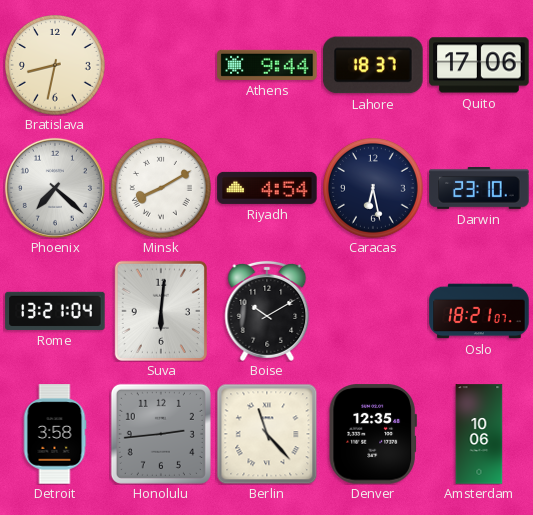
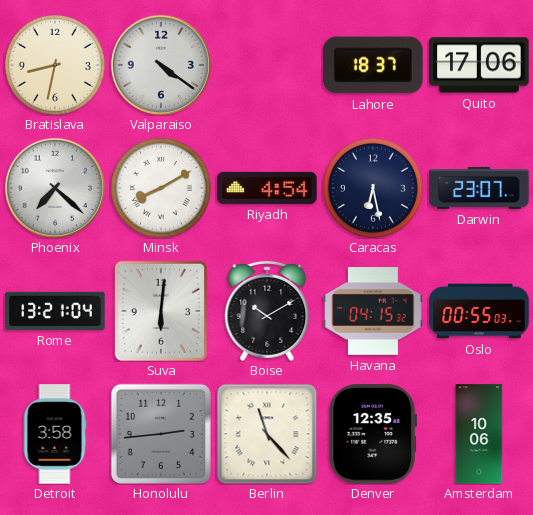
Valparaiso: none -> 4:21
Athens: 9:44 -> none
Darwin: 23:10 -> 23:07
Havana: none -> 04:15
Oslo: 18:21 -> 00:55
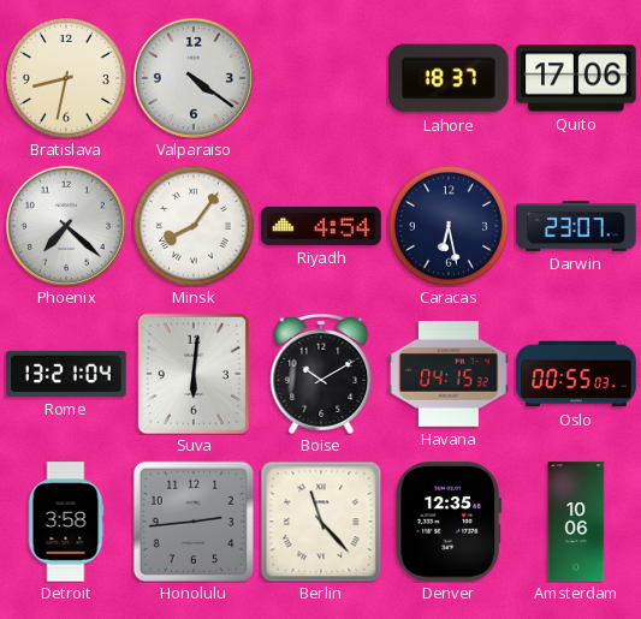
Minsk: 8:10 -> 8:06
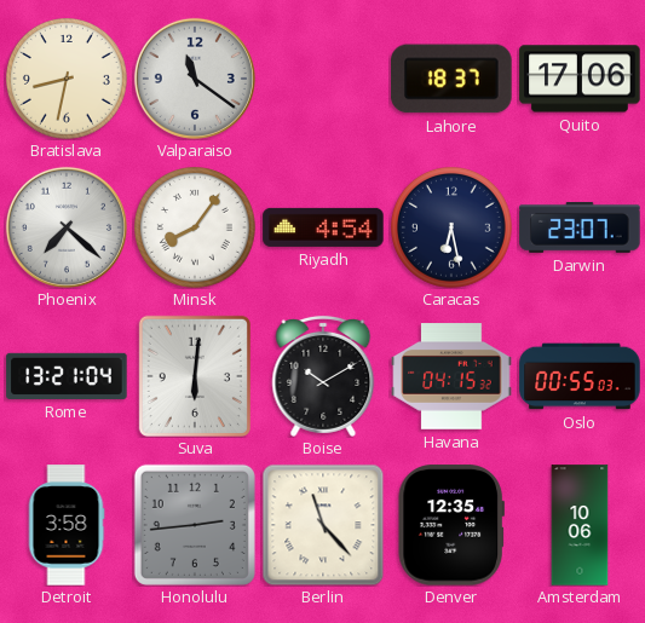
Valparaiso: 4:21 -> 11:21
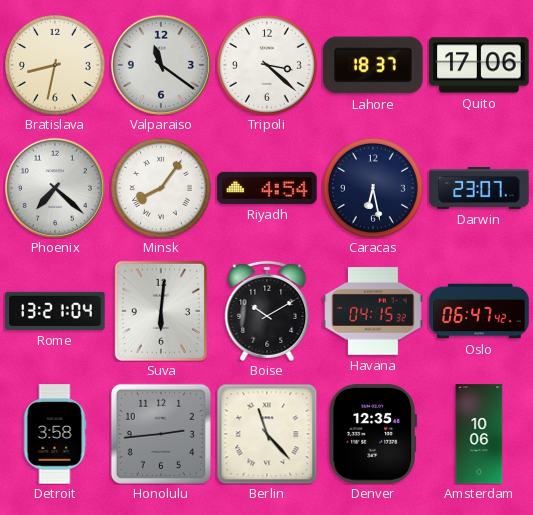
Tripoli: none -> 3:22
Oslo: 00:55 -> 06:47
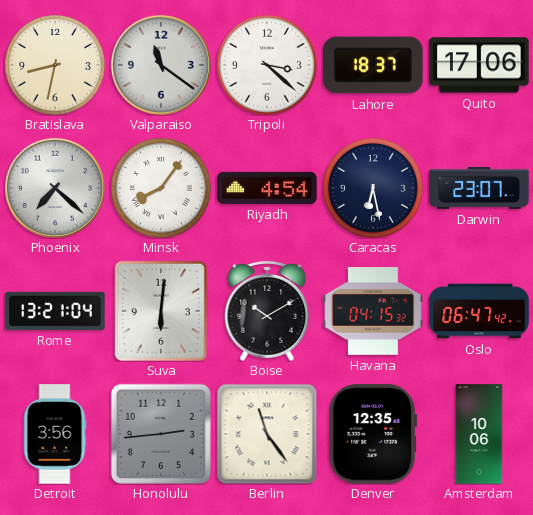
Detroit: 3:58 -> 3:56
Berlin: 11:23 -> 11:24
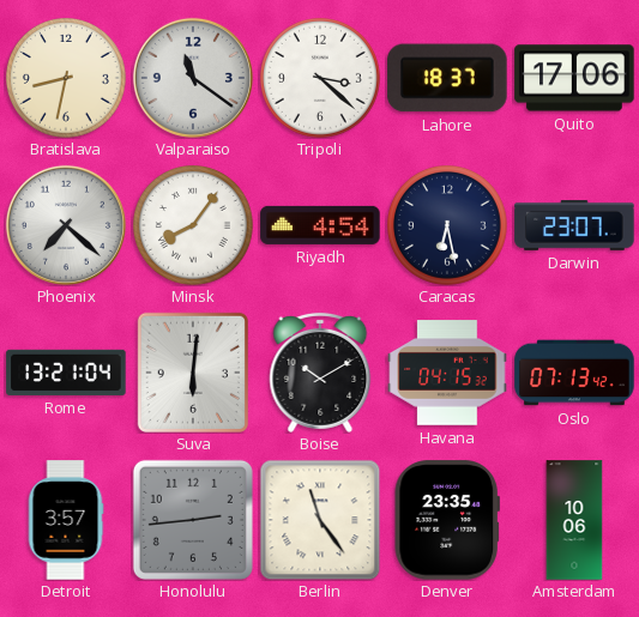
Oslo: 06:47 -> 07:13
Detroit: 3:56 -> 3:57
Denver: 12:35 -> 23:35
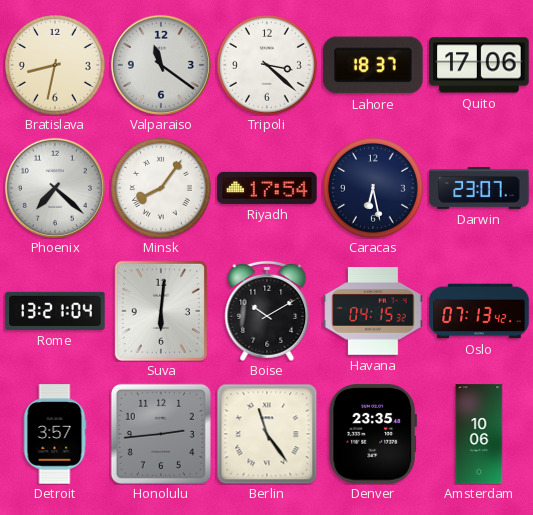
Riyadh: 4:54 -> 17:54
